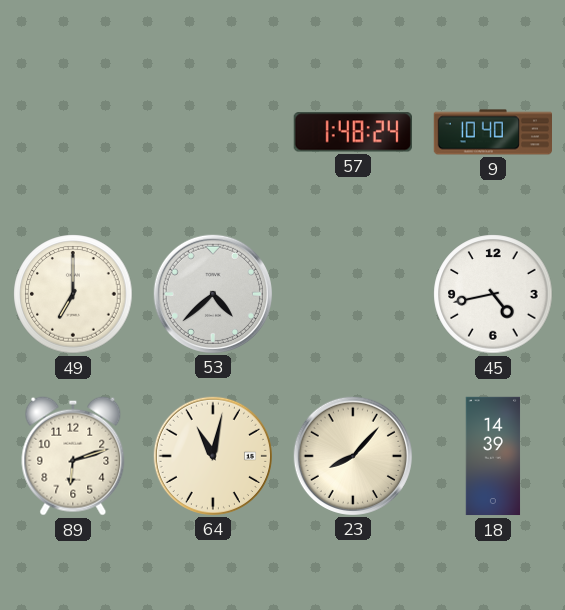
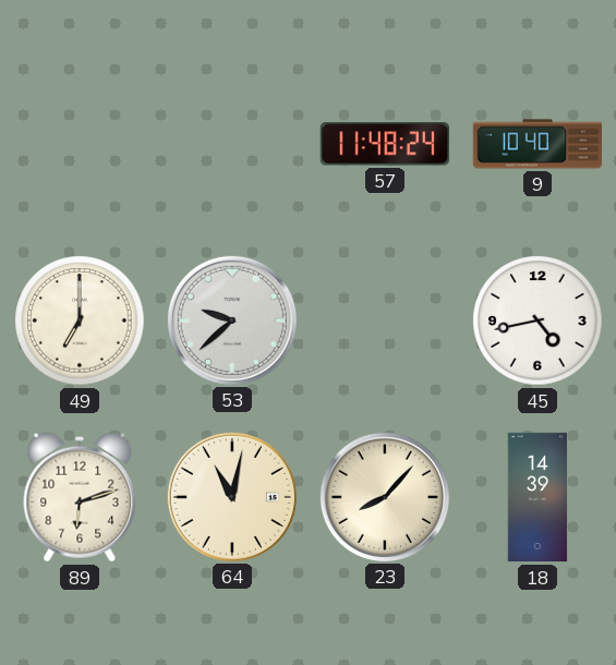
57: 1:48 -> 11:48
53: 4:38 -> 9:38
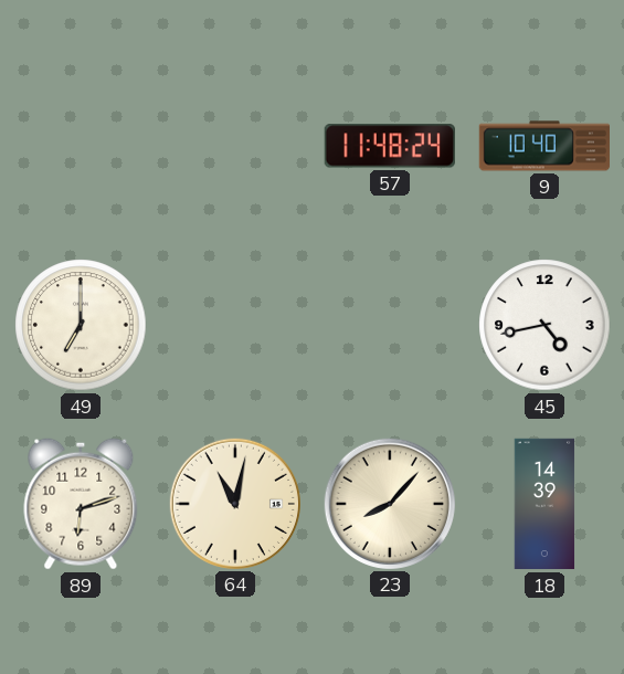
53: 9:38 -> none
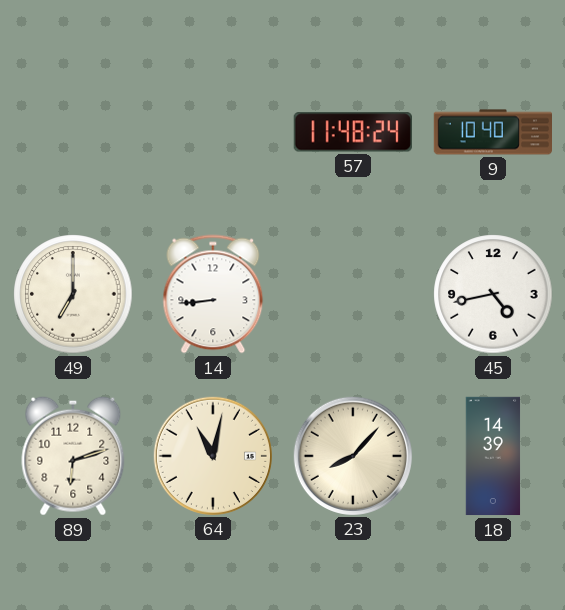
14: none -> 8:44
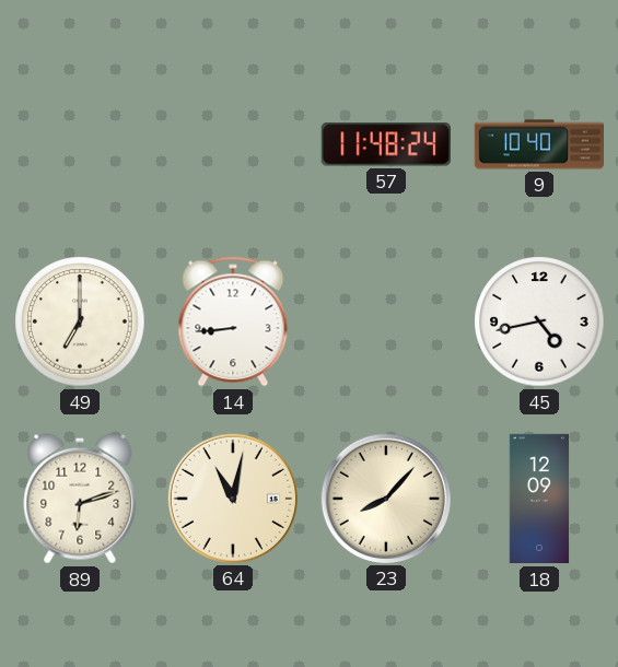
18: 14:39 -> 12:09
